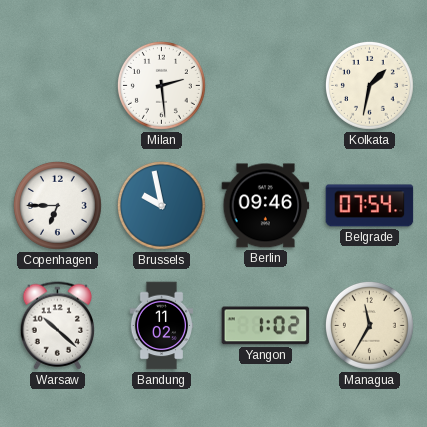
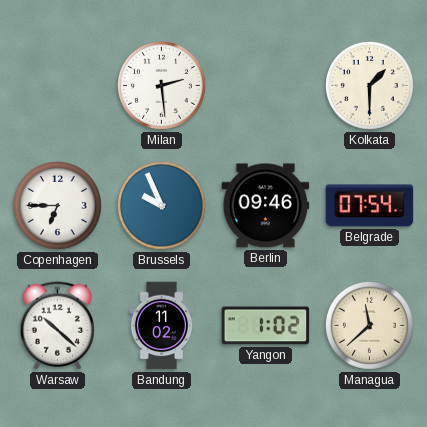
Kolkata: 1:32 -> 1:30
Brussels: 9:58 -> 9:56
Managua: 11:35 -> 11:38
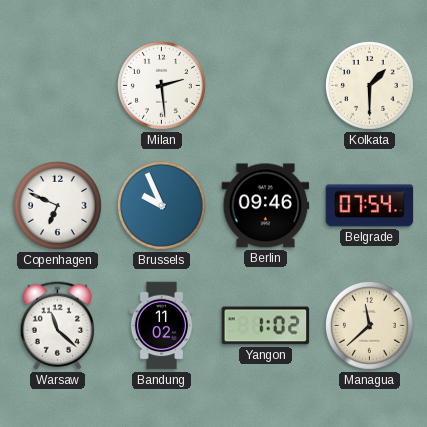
Copenhagen: 6:45 -> 6:49
Warsaw: 10:22 -> 11:22
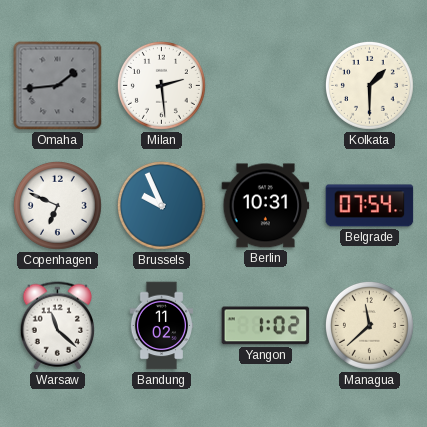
Omaha: none -> 1:44
Berlin: 09:46 -> 10:31
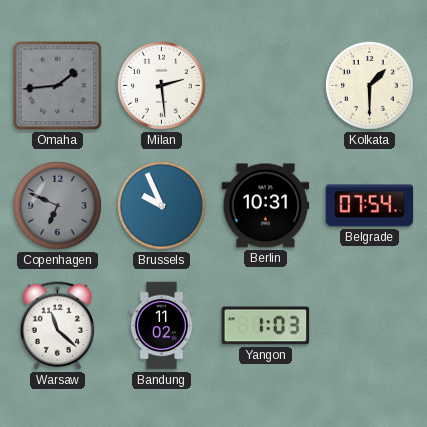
Copenhagen dial: white -> grey
Yangon: 1:02 -> 1:03
Managua: 11:38 -> none
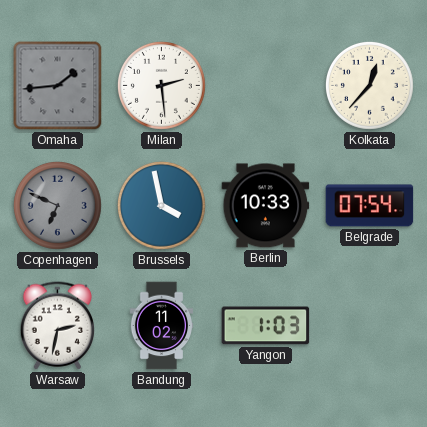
Kolkata: 1:30 -> 12:37
Brussels: 9:56 -> 3:58
Berlin: 10:31 -> 10:33
Warsaw: 11:22 -> 2:32
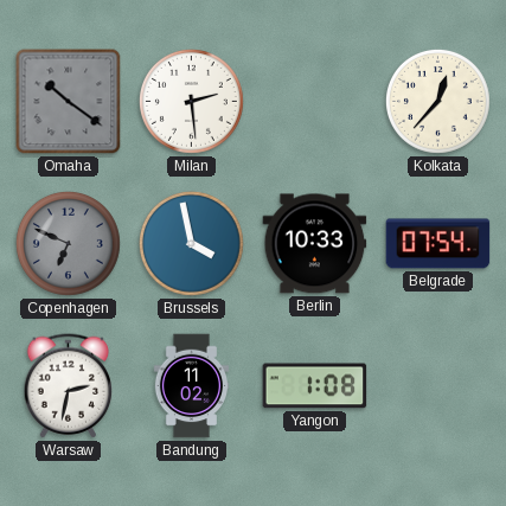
Omaha: 1:44 -> 10:21
Yangon: 1:03 -> 1:08
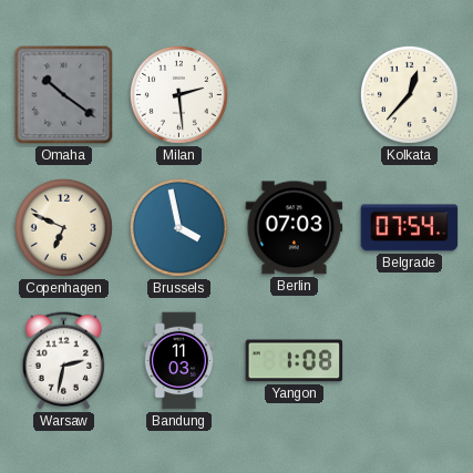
Copenhagen dial: grey -> cream
Berlin: 10:33 -> 07:03
Bandung: 11:02 -> 11:03
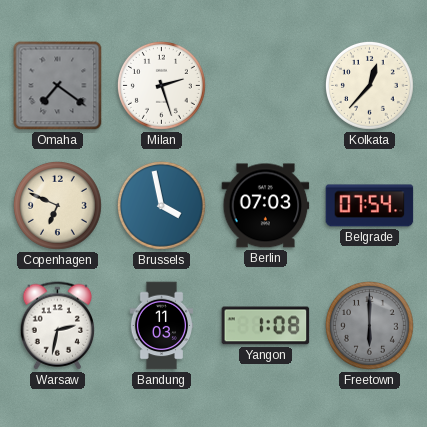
Omaha: 10:21 -> 7:21
Milan: 2:29 -> 2:27
Freetown: none -> 6:00
